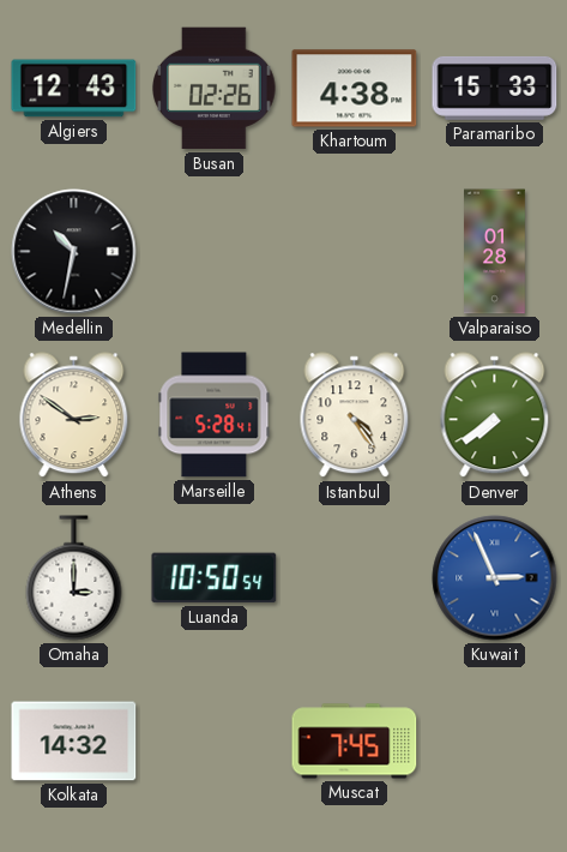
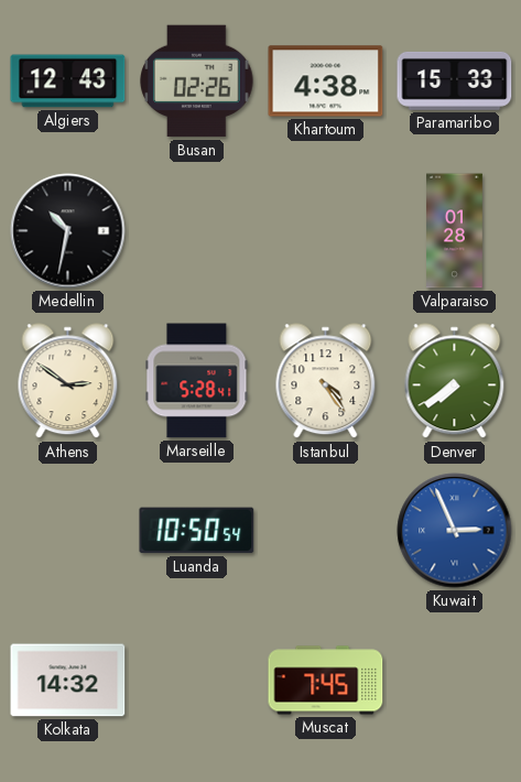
Omaha: 3:00 -> none
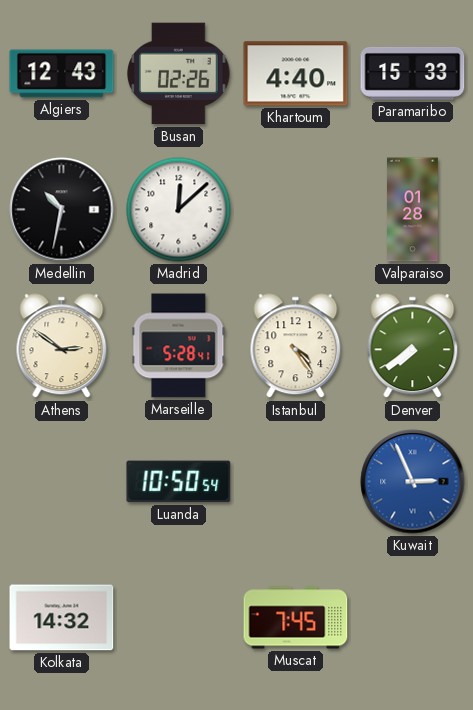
Khartoum: 4:38 -> 4:40
Madrid: none -> 12:08
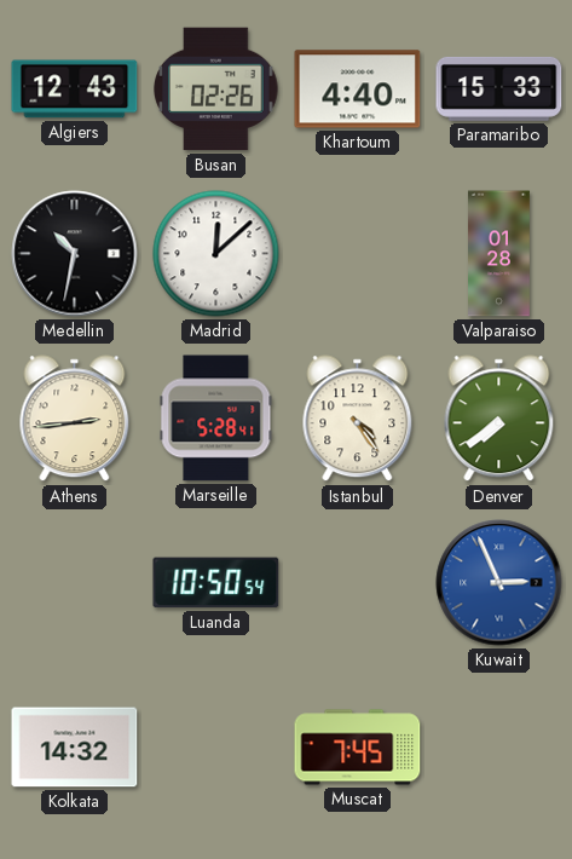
Athens: 2:51 -> 2:44
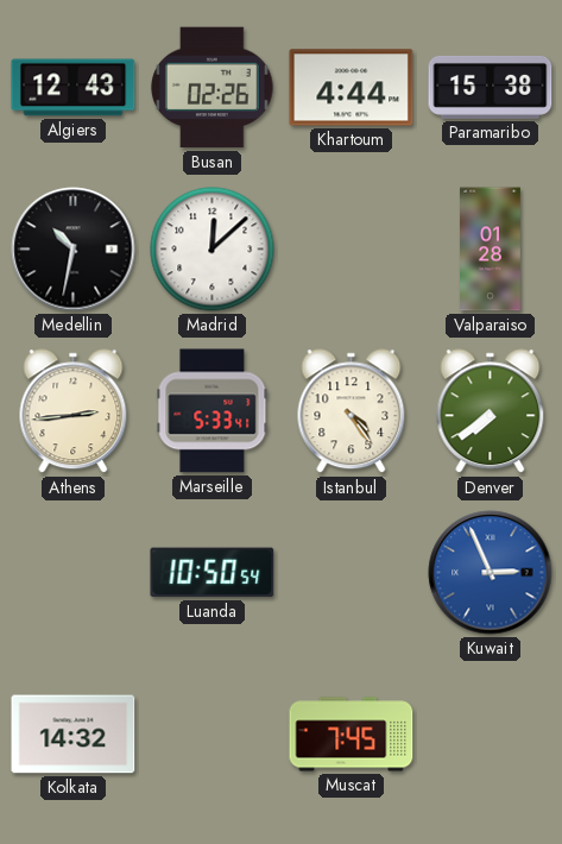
Khartoum: 4:40 -> 4:44
Paramaribo: 15:33 -> 15:38
Marseille: 5:28 -> 5:33
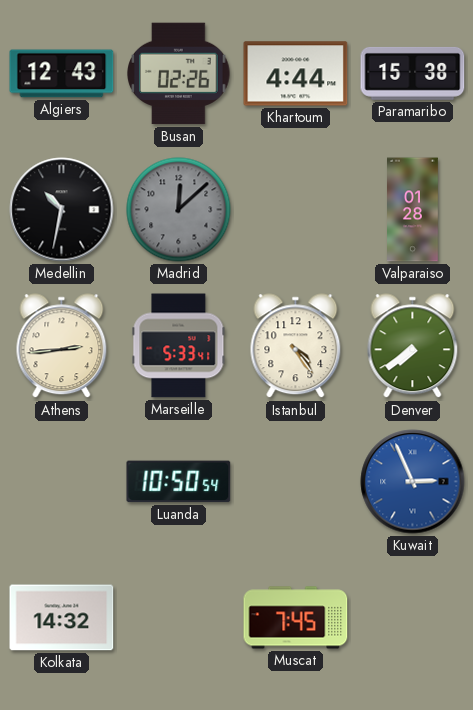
Madrid dial: white -> grey
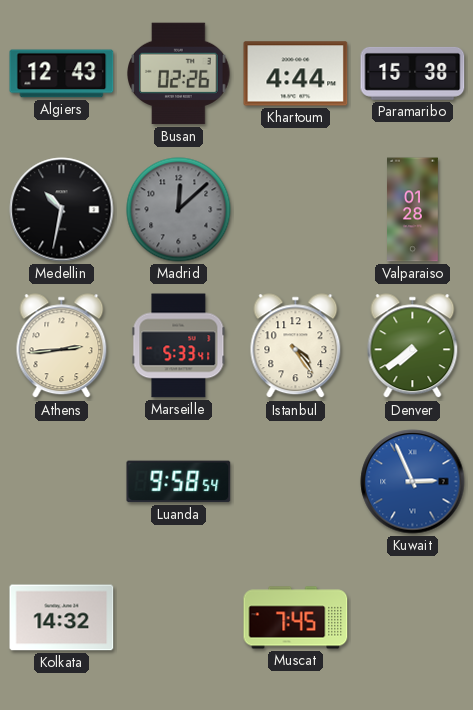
Luanda: 10:50 -> 9:58
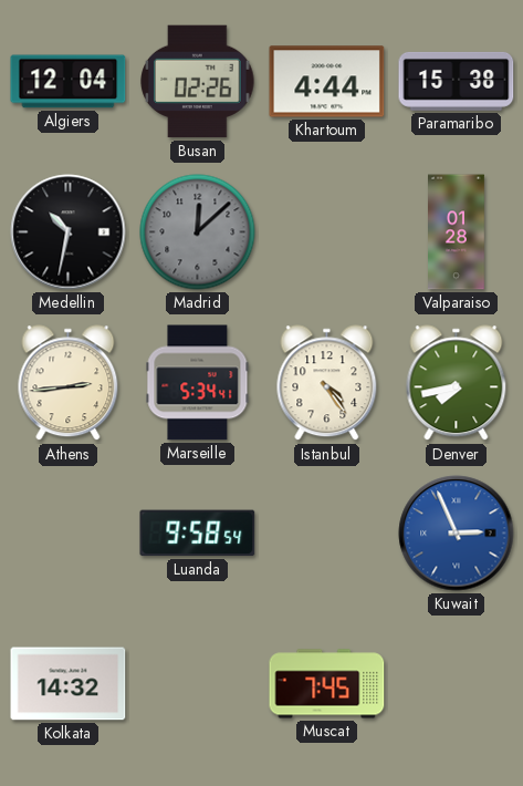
Algiers: 12:43 -> 12:04
Marseille: 5:33 -> 5:34
Denver: 7:39 -> 7:43
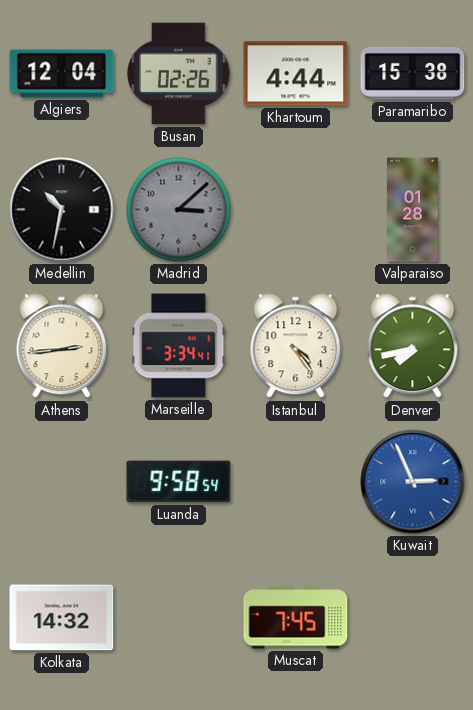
Madrid: 12:08 -> 3:08
Marseille: 5:34 -> 3:34
